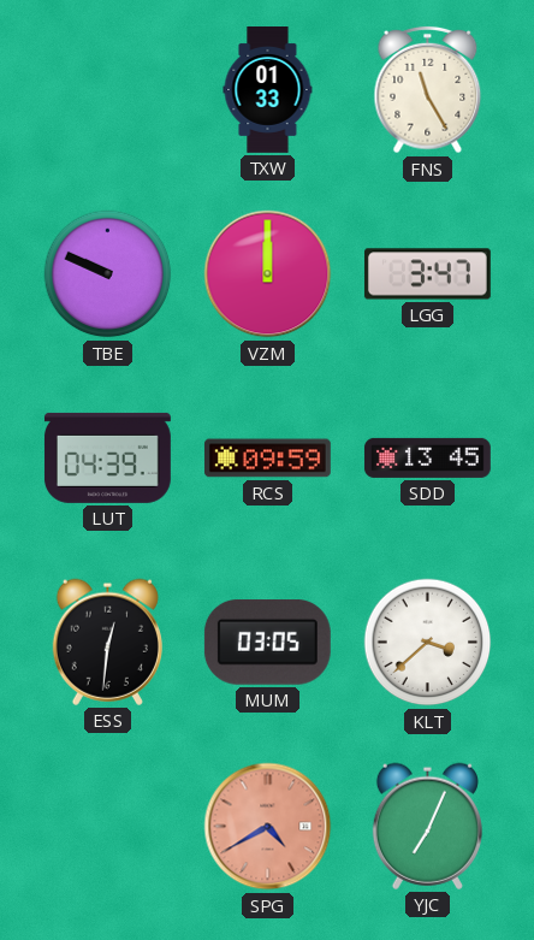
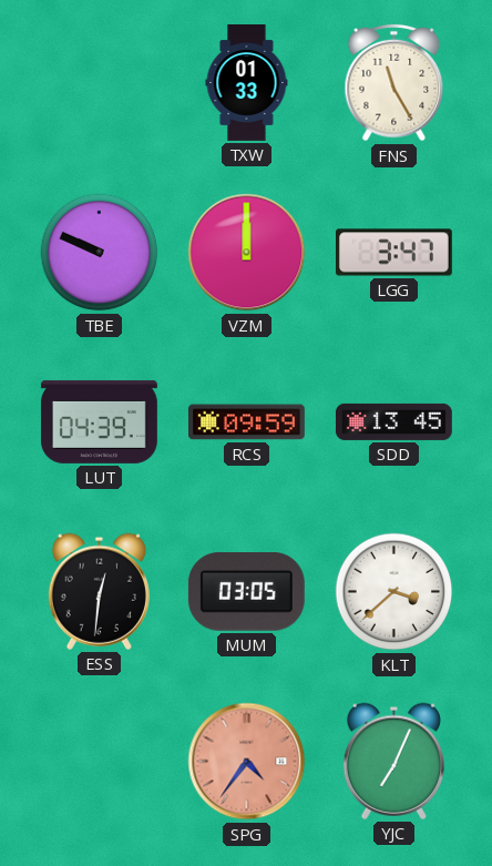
SPG: 4:40 -> 4:36
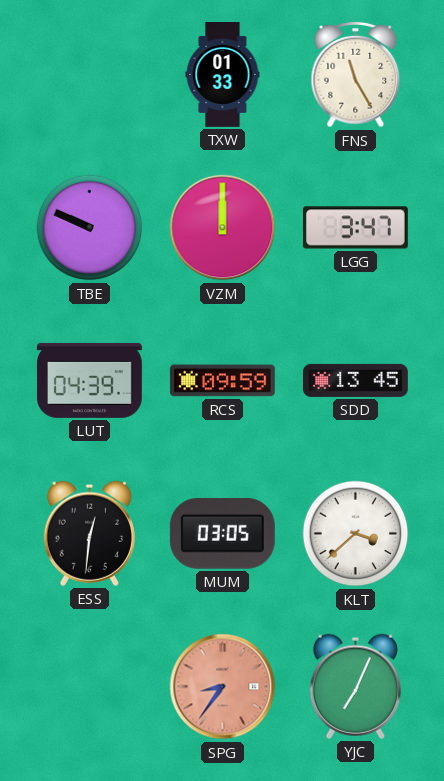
SPG: 4:36 -> 8:36
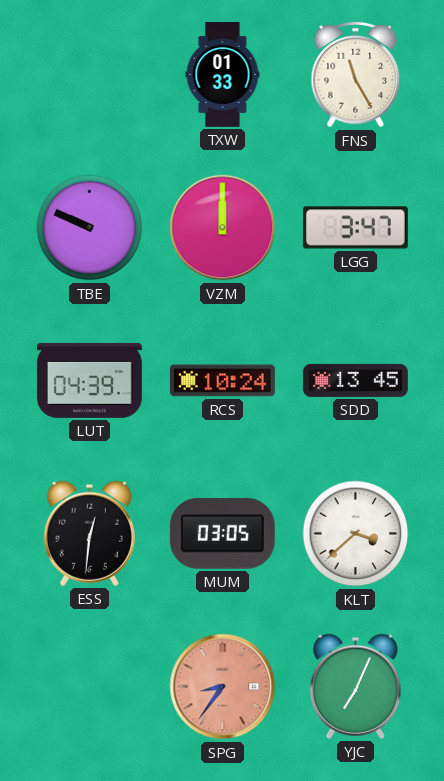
RCS: 09:59 -> 10:24
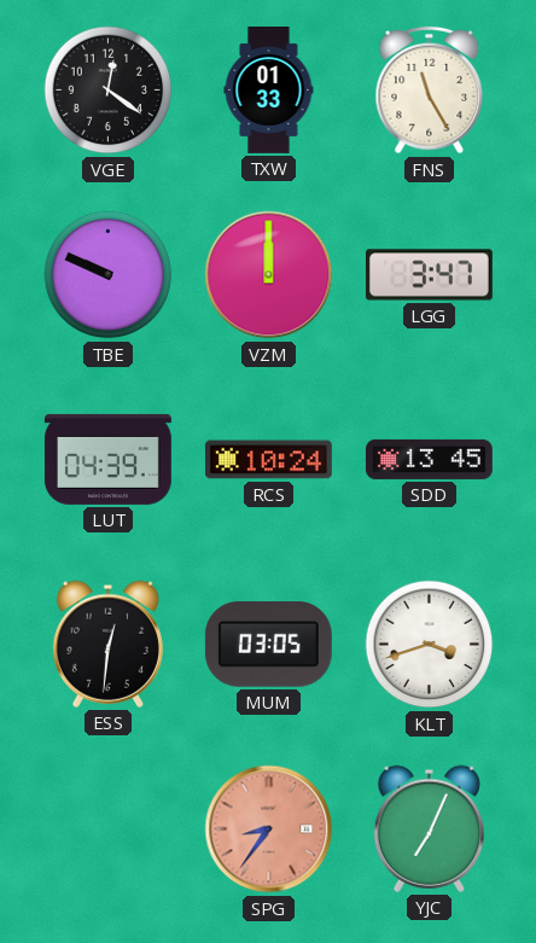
VGE: none -> 12:21
KLT: 3:38 -> 3:42
